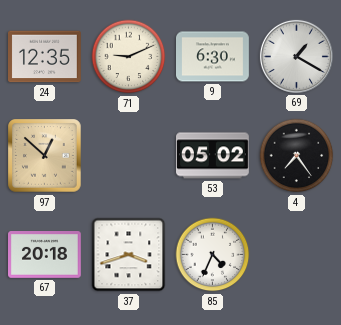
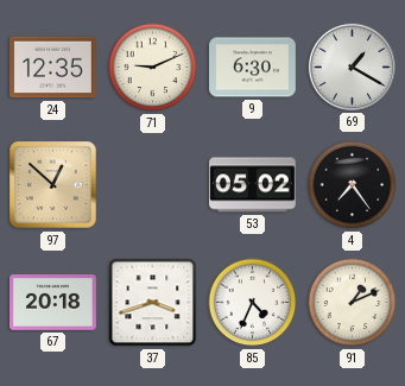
91: none -> 1:11
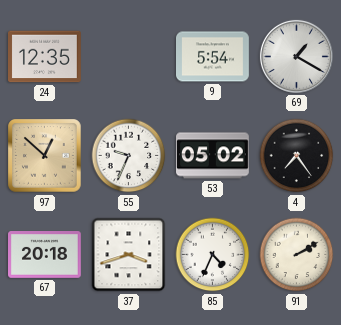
71: 9:11 -> none
9: 6:30 -> 5:54
55: none -> 9:34
91: 1:11 -> 2:10
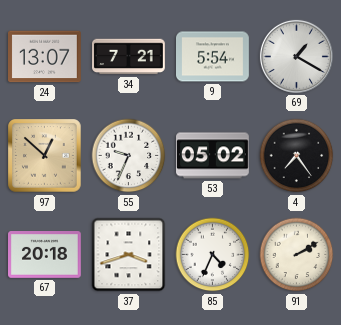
24: 12:35 -> 13:07
34: none -> 7:21
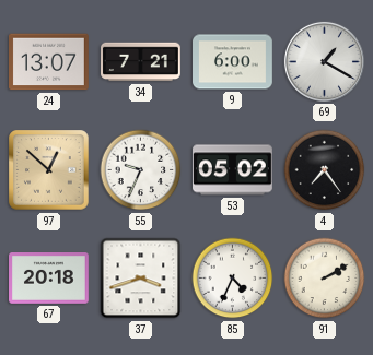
9: 5:54 -> 6:00
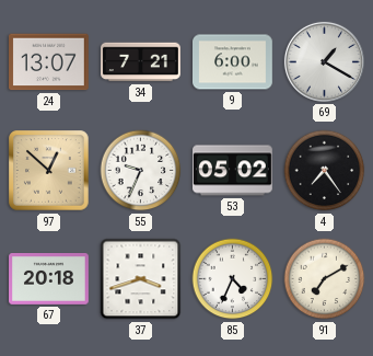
91: 2:10 -> 7:10
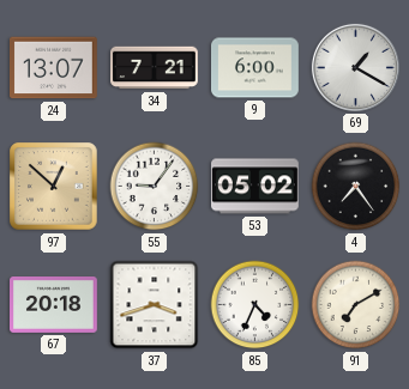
55: 9:34 -> 9:06
